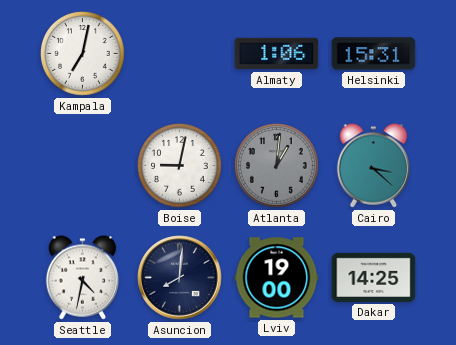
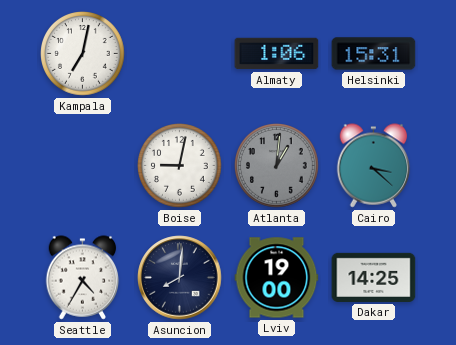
Seattle: 4:32 -> 4:35
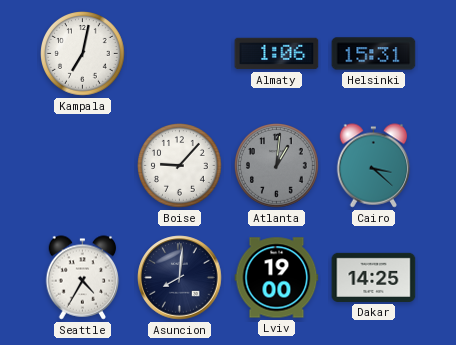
Boise: 9:02 -> 9:07
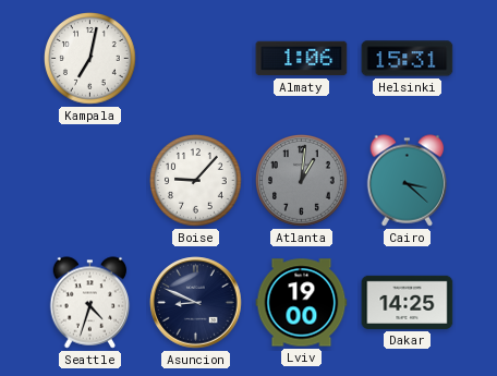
Seattle: 4:35 -> 4:33
Asuncion: 8:01 -> 8:49
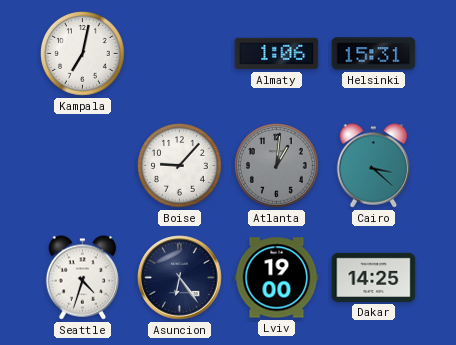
Asuncion: 8:49 -> 6:24
